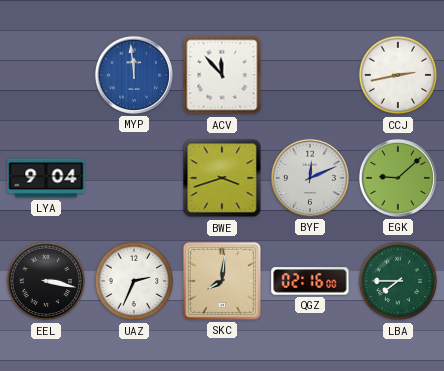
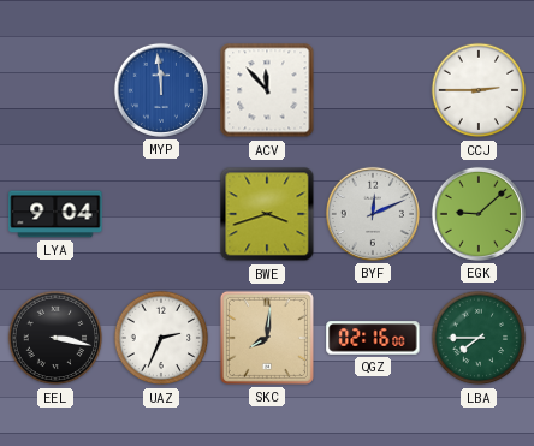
CCJ: 2:43 -> 2:45
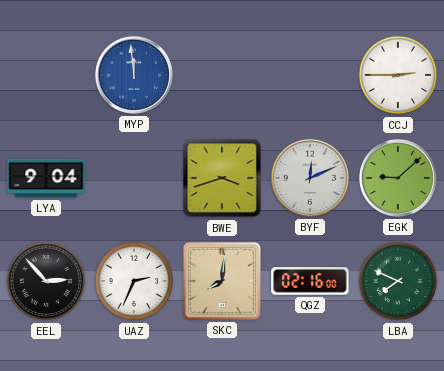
ACV: 11:53 -> none
EEL: 3:17 -> 2:53
LBA: 7:45 -> 7:49
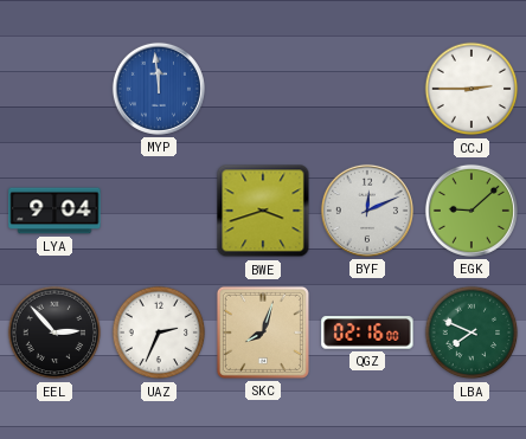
SKC: 8:01 -> 8:03
